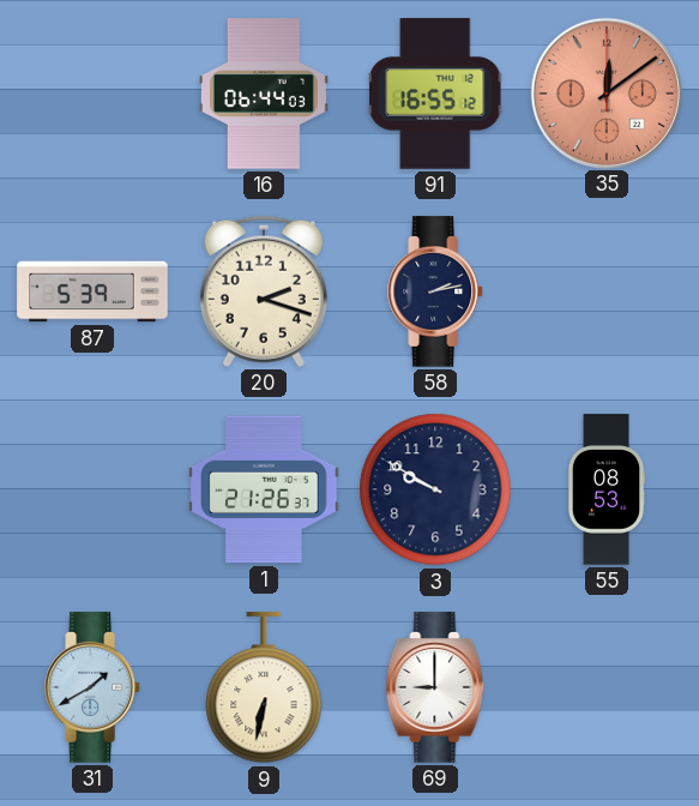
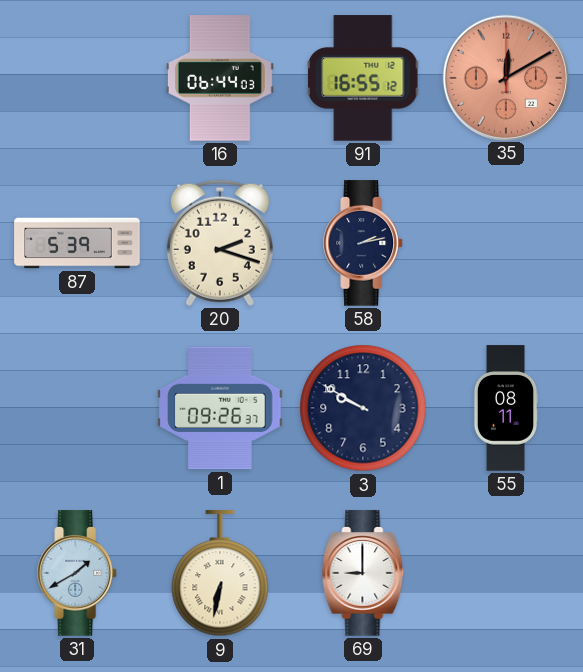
35: 12:09 -> 12:10
1: 21:26 -> 09:26
55: 08:53 -> 08:11
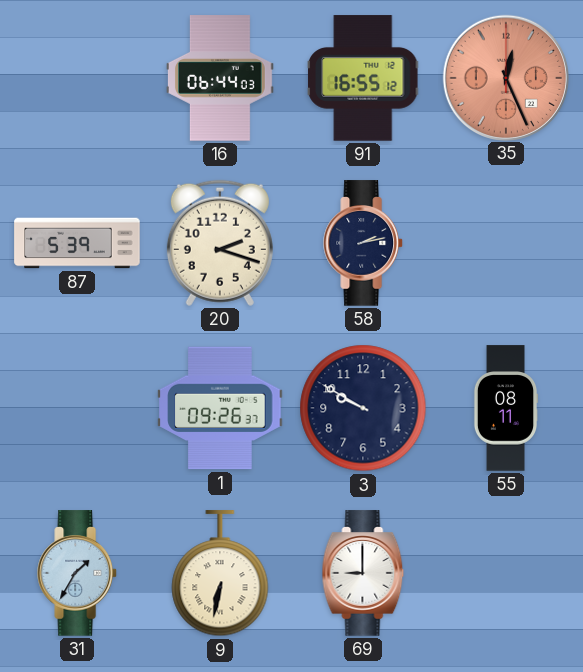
35: 12:10 -> 12:26
31: 1:40 -> 1:35
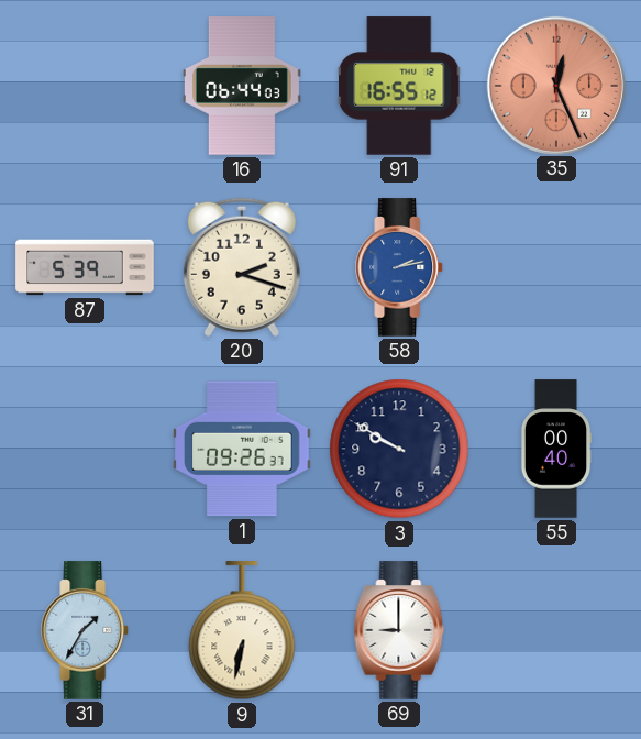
58 dial: navy -> blue
55: 08:11 -> 00:40
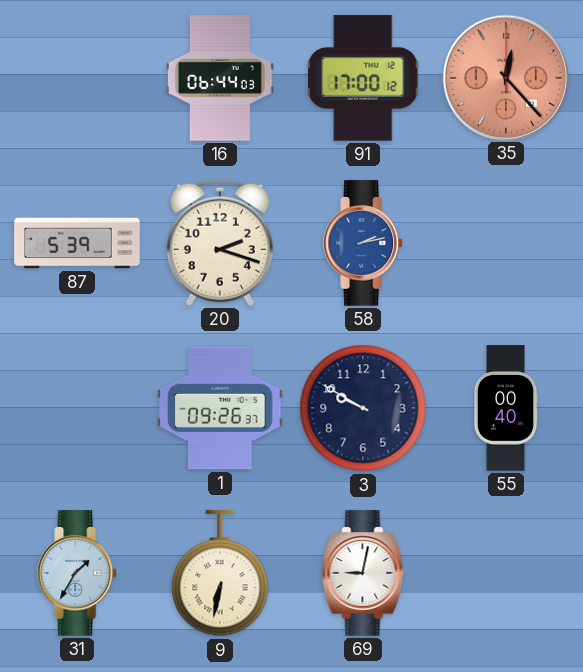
91: 16:55 -> 17:00
35: 12:26 -> 12:23
69: 9:00 -> 9:02
